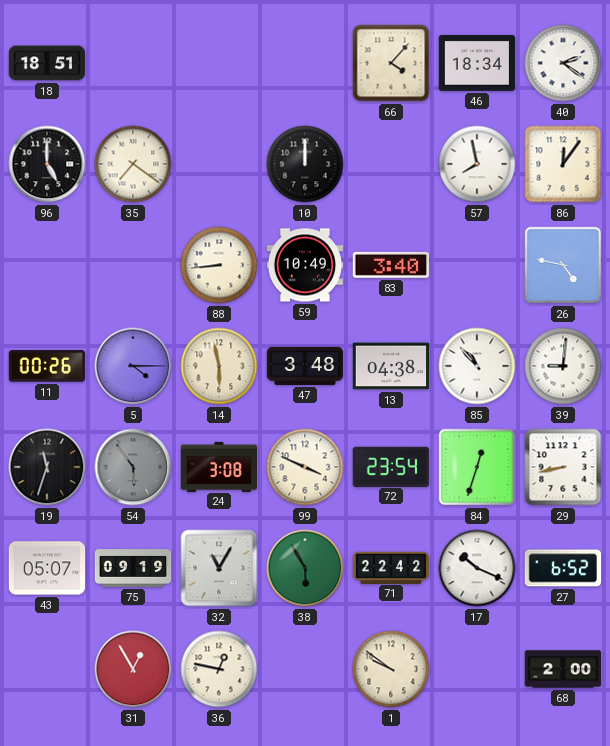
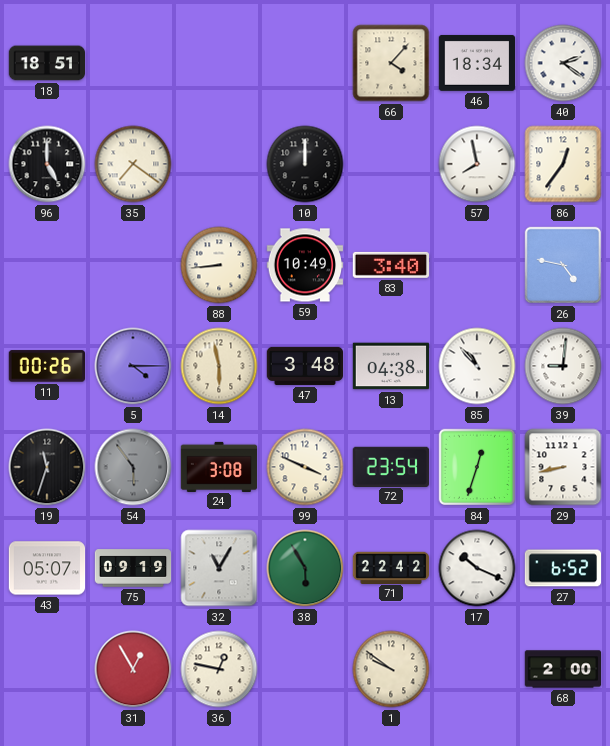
86: 12:06 -> 12:36
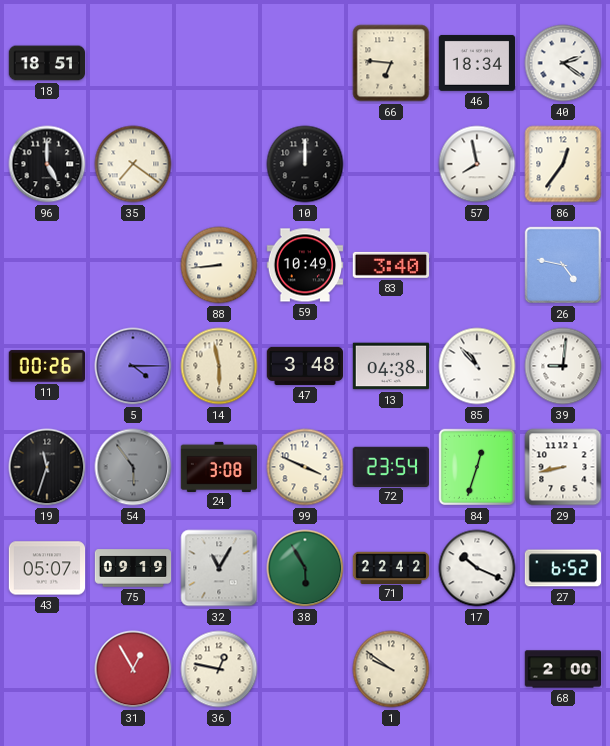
66: 4:07 -> 6:46
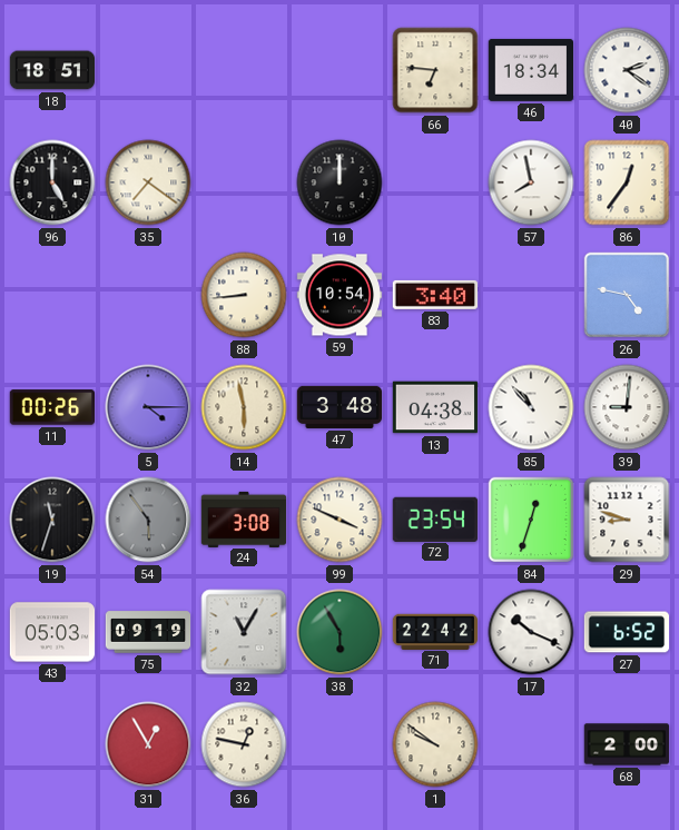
59: 10:49 -> 10:54
29: 8:43 -> 8:48
43: 05:07 -> 05:03
